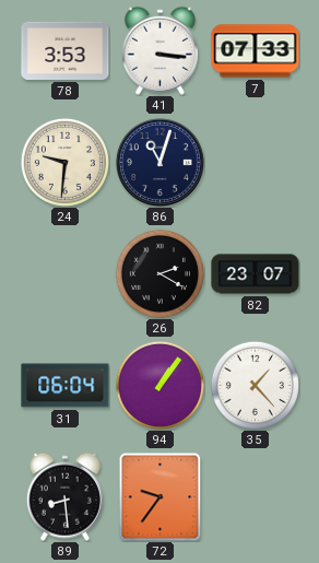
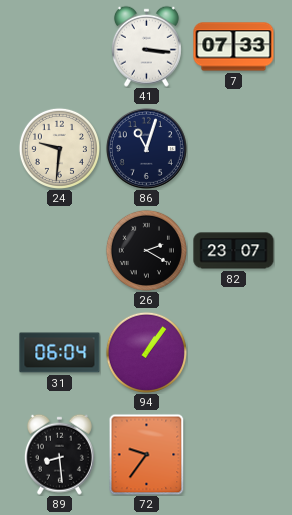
78: 3:53 -> none
35: 1:23 -> none
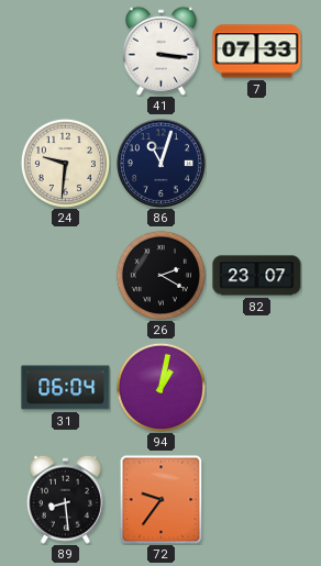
94: 1:06 -> 1:02
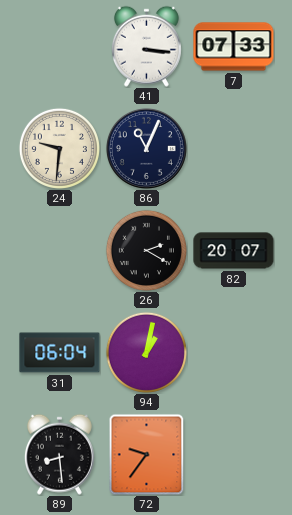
86: 11:03 -> 11:04
82: 23:07 -> 20:07
